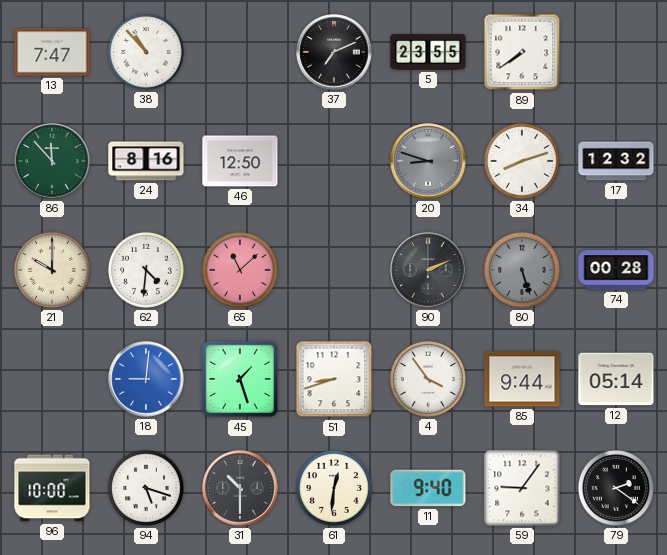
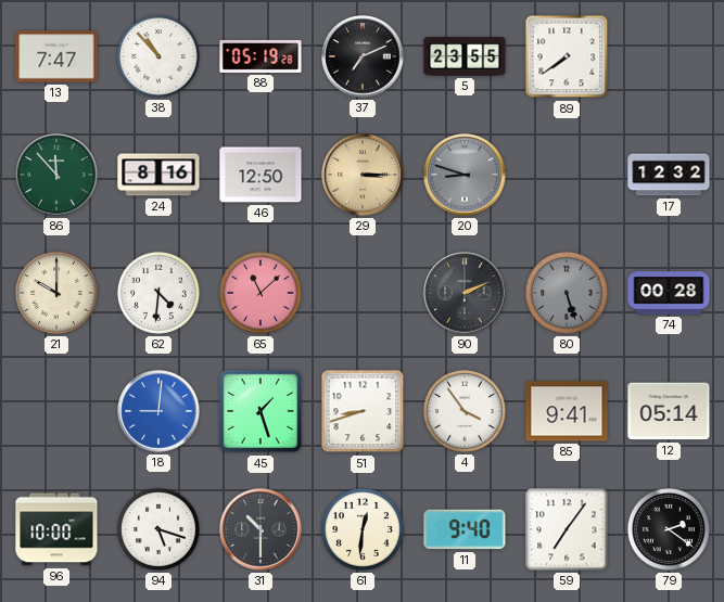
88: none -> 05:19
29: none -> 3:15
34: 8:12 -> none
85: 9:44 -> 9:41
59: 9:06 -> 7:06
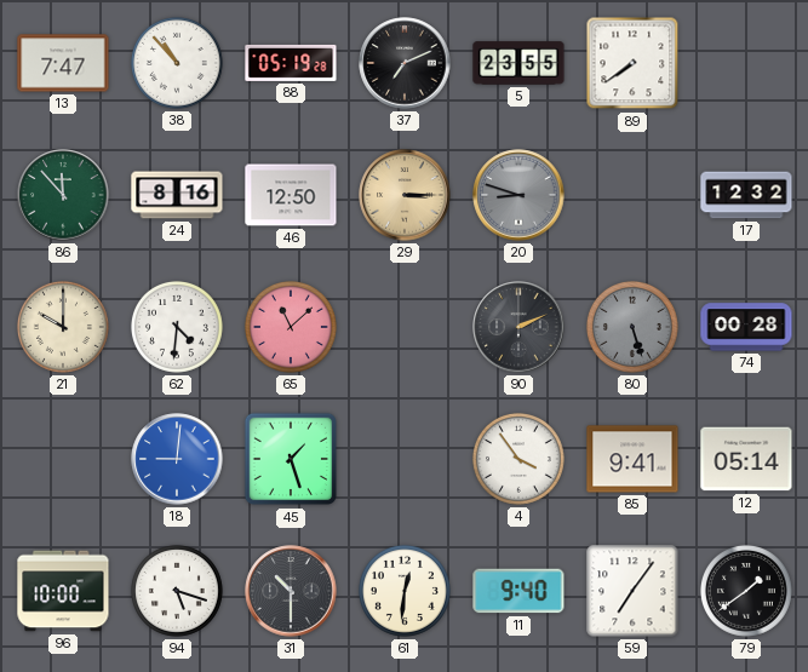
51: 8:42 -> none
79: 2:21 -> 1:39
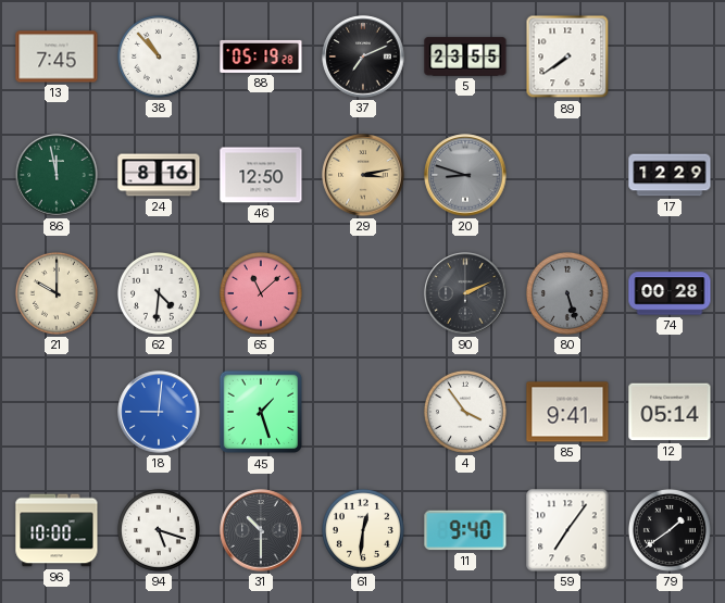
13: 7:47 -> 7:45
86: 11:53 -> 11:58
29: 3:15 -> 3:13
17: 12:32 -> 12:29
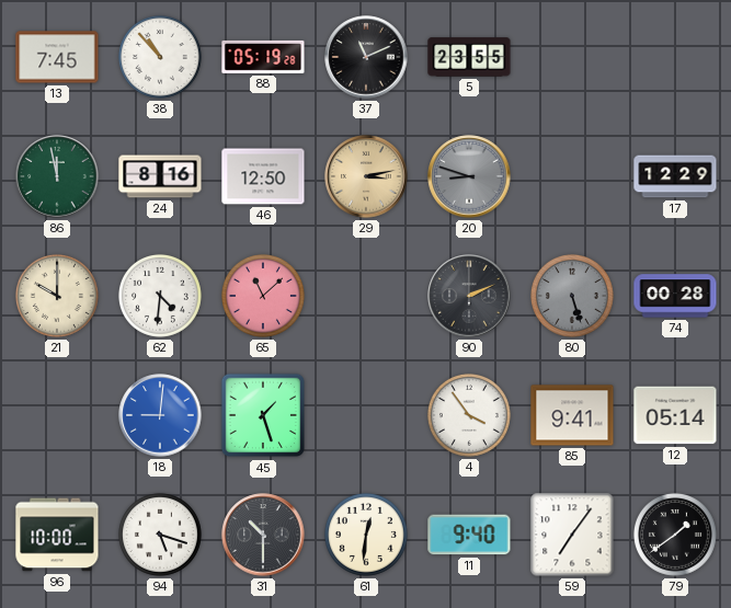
37: 7:11 -> 11:11
89: 7:39 -> none
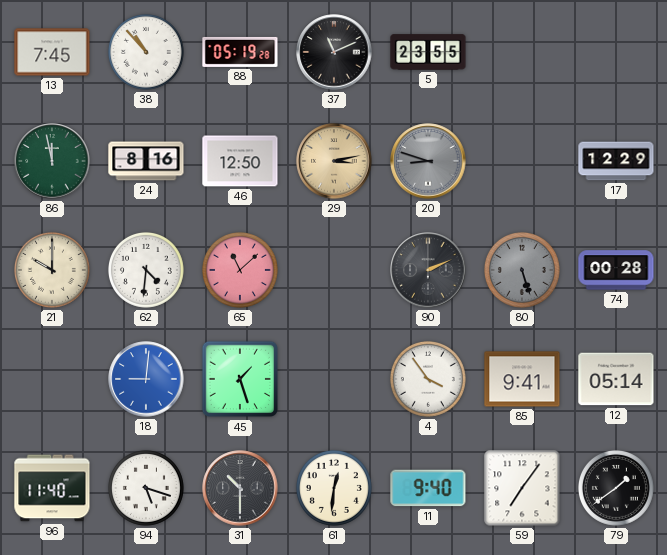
96: 10:00 -> 11:40
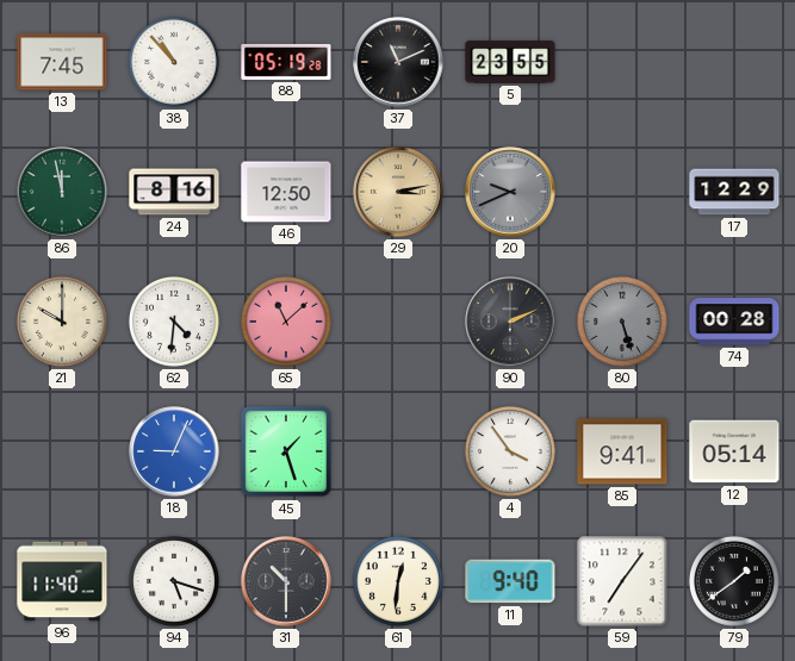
20: 8:48 -> 9:41
18: 9:01 -> 9:04
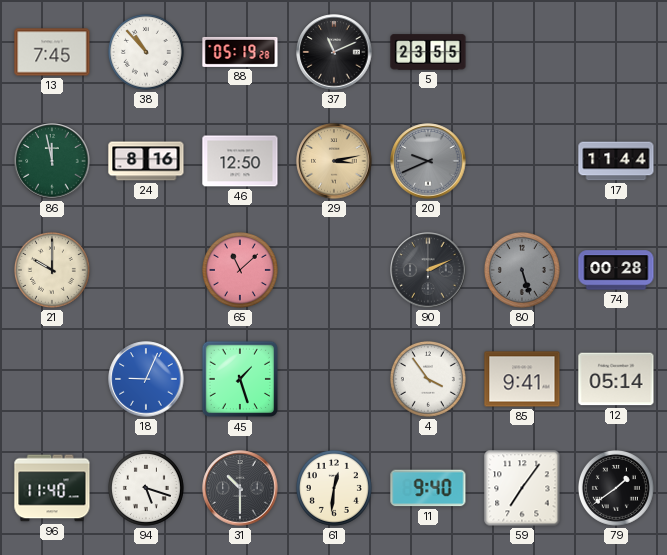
17: 12:29 -> 11:44
62: 4:31 -> none
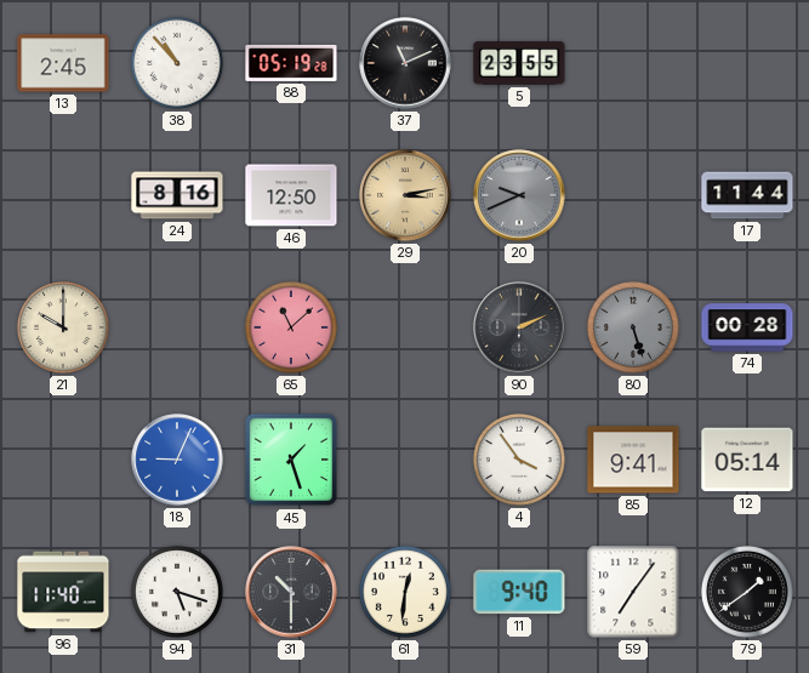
13: 7:45 -> 2:45
86: 11:58 -> none
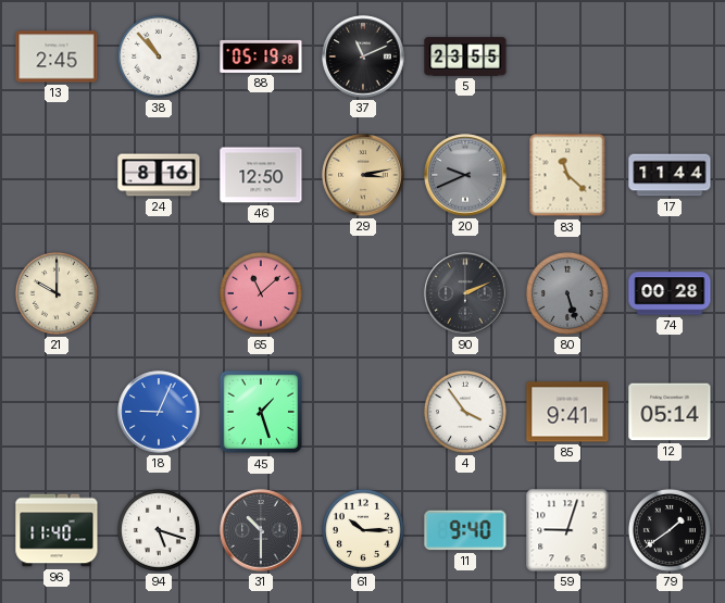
83: none -> 11:22
61: 12:31 -> 10:15
59: 7:06 -> 9:03
